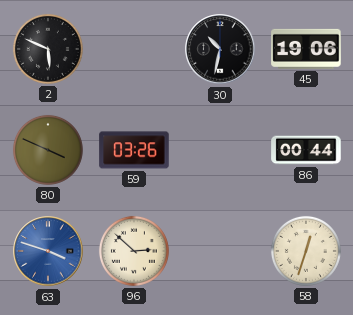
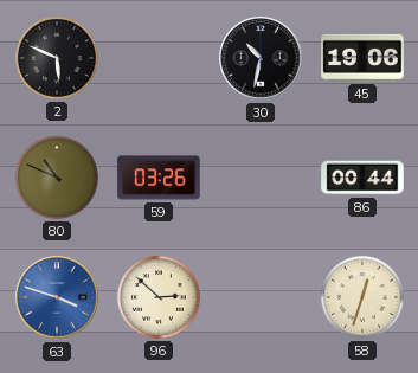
80: 3:49 -> 10:49
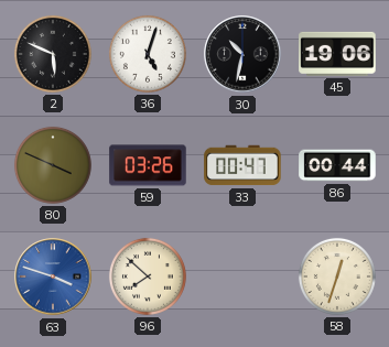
36: none -> 5:03
80: 10:49 -> 3:49
33: none -> 00:47
96: 2:52 -> 7:52
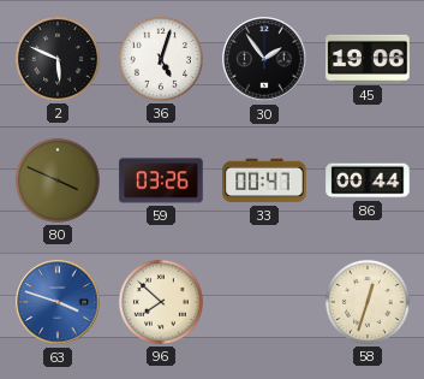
30: 10:32 -> 1:54
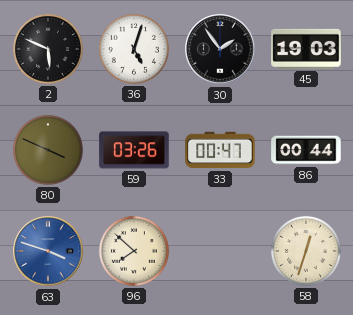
45: 19:06 -> 19:03
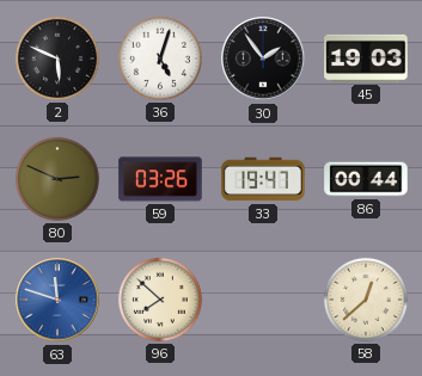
80: 3:49 -> 2:49
33: 00:47 -> 19:47
63: 3:48 -> 11:48
58: 12:33 -> 12:38
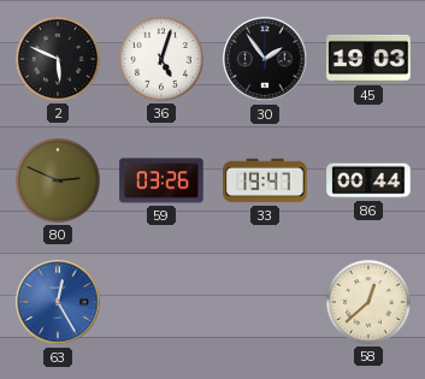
63: 11:48 -> 12:25
96: 7:52 -> none
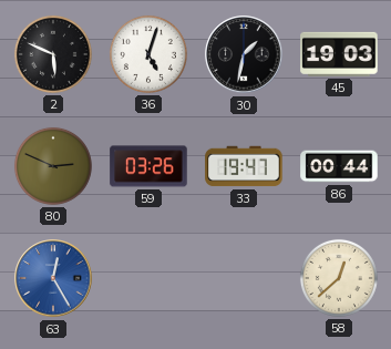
30: 1:54 -> 1:32
